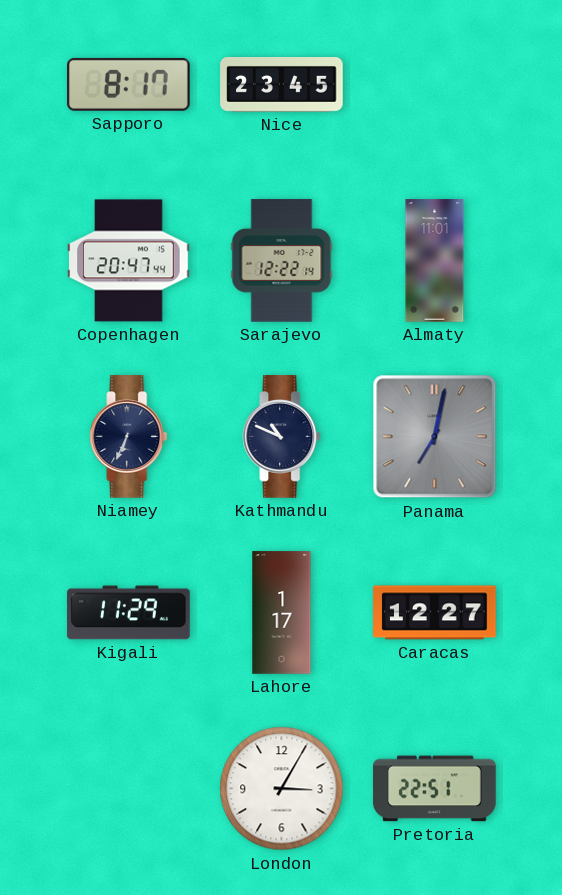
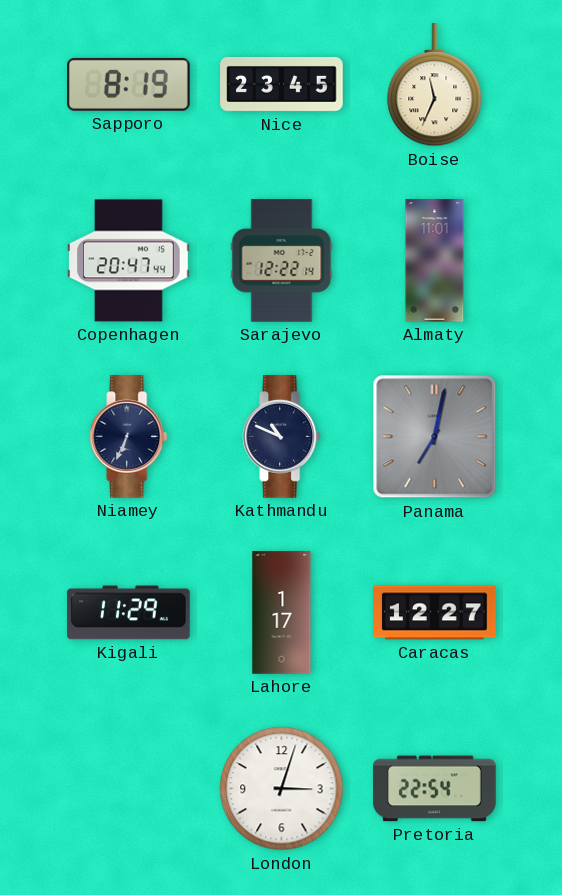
Sapporo: 8:17 -> 8:19
Boise: none -> 11:34
London: 3:05 -> 3:03
Pretoria: 22:51 -> 22:54
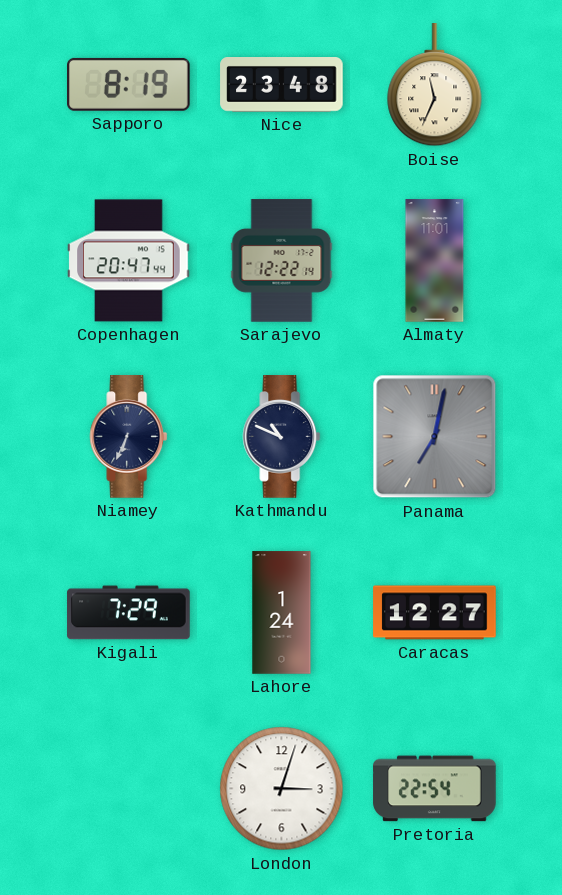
Nice: 23:45 -> 23:48
Kigali: 11:29 -> 7:29
Lahore: 1:17 -> 1:24
